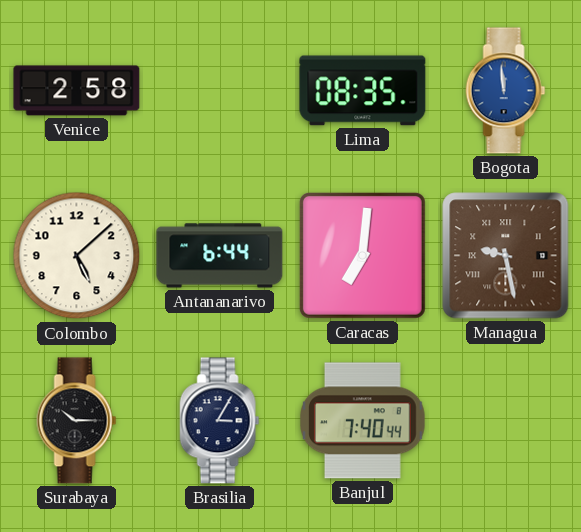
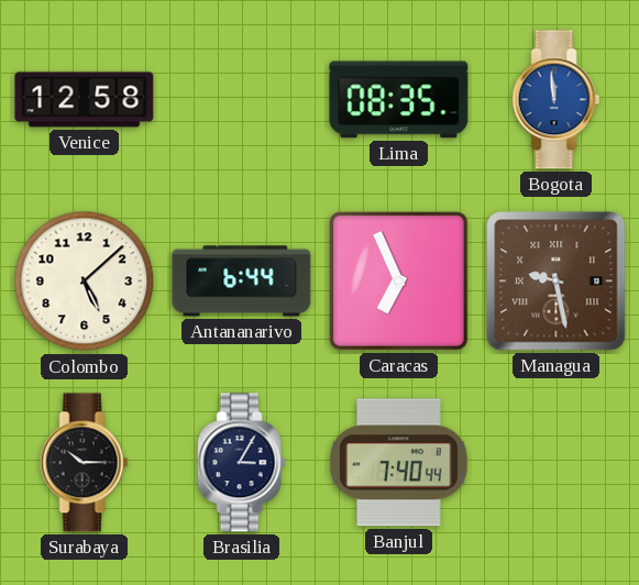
Venice: 2:58 -> 12:58
Caracas: 7:01 -> 6:56
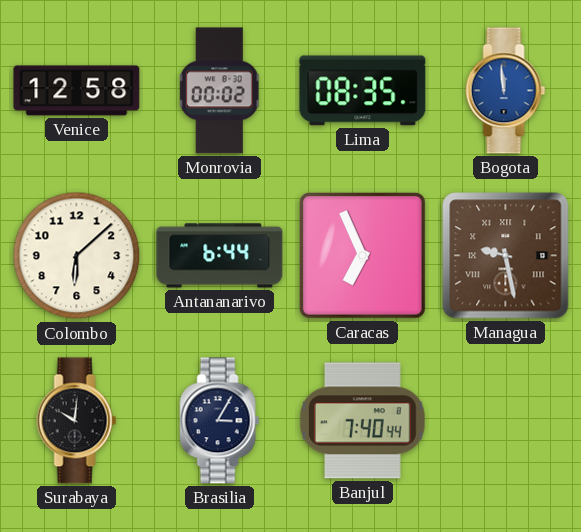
Monrovia: none -> 00:02
Colombo: 5:08 -> 6:08
Surabaya: 10:15 -> 10:01
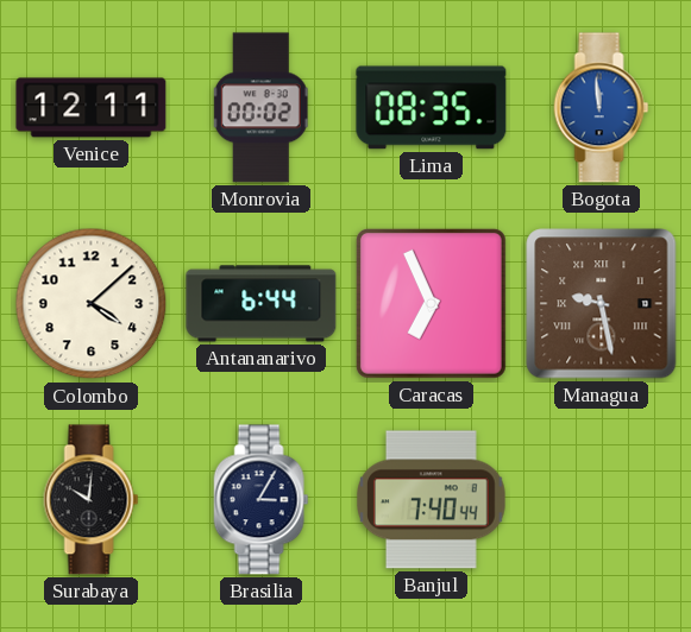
Venice: 12:58 -> 12:11
Colombo: 6:08 -> 4:08
